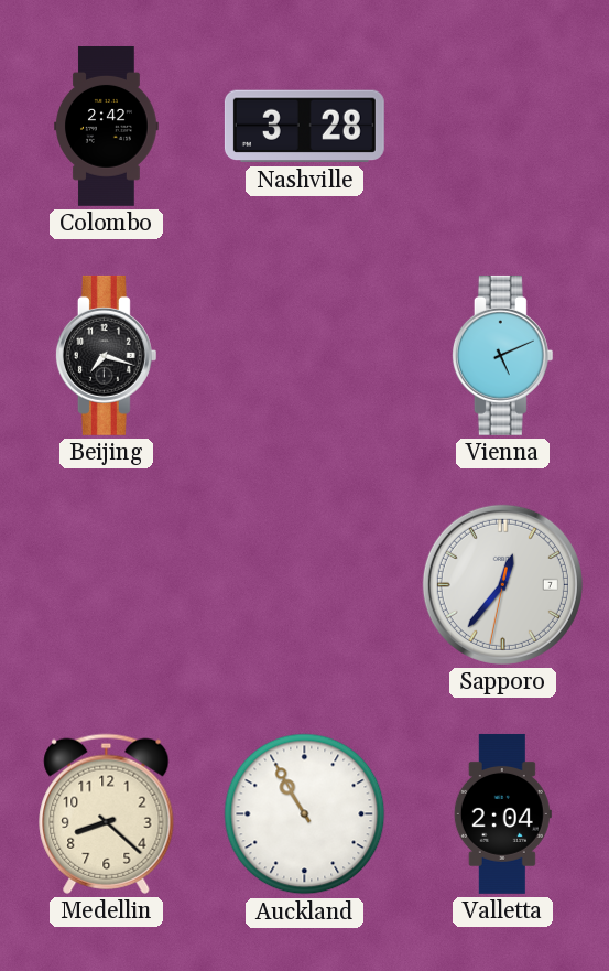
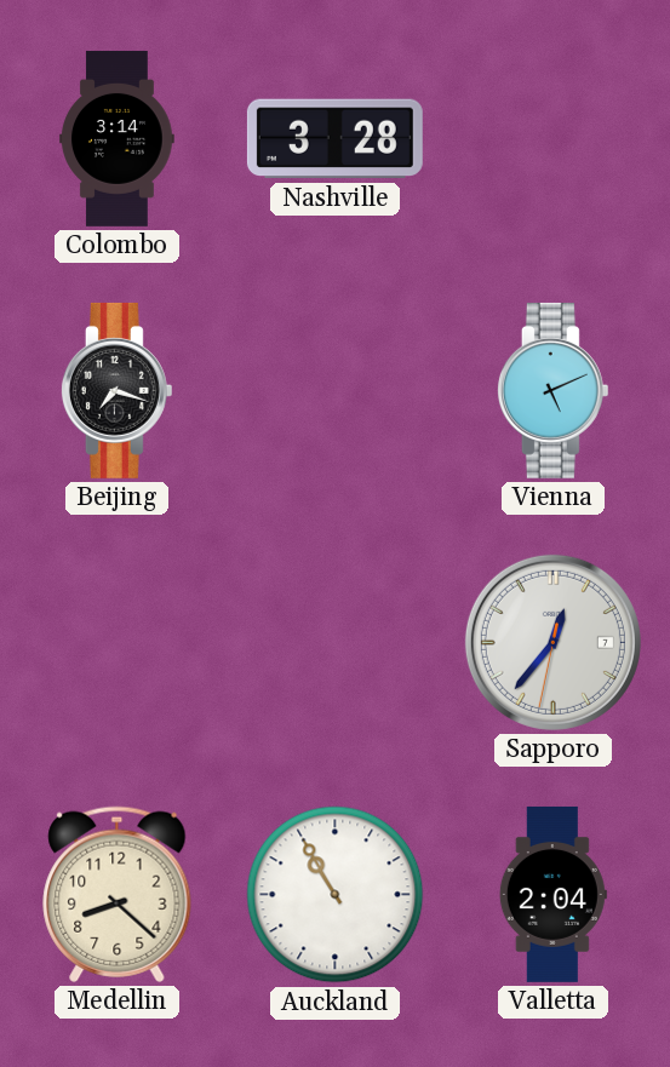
Colombo: 2:42 -> 3:14
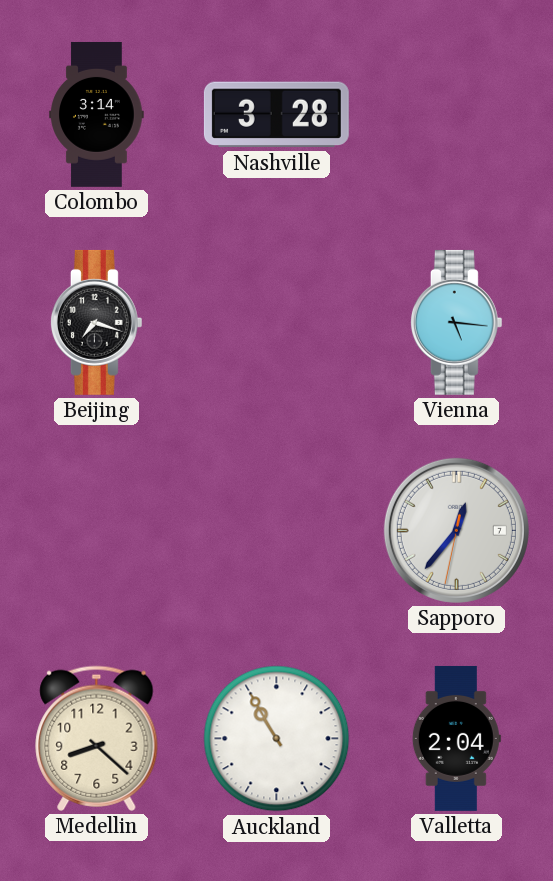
Vienna: 5:11 -> 5:16
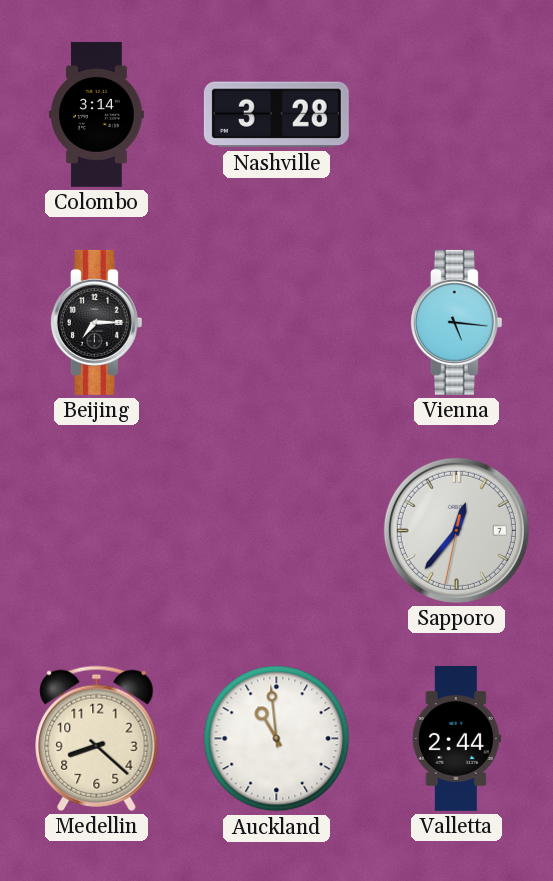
Beijing: 7:18 -> 7:15
Auckland: 10:55 -> 10:59
Valletta: 2:04 -> 2:44
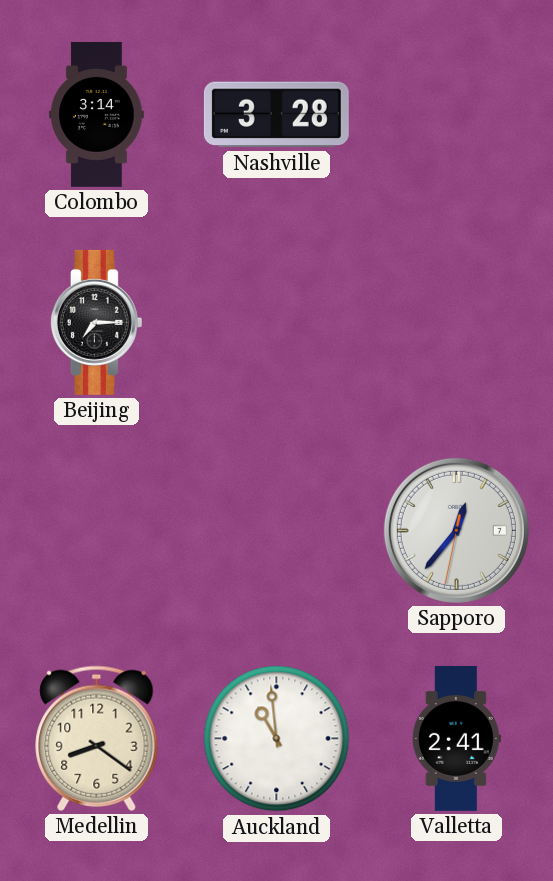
Vienna: 5:16 -> none
Medellin: 8:22 -> 8:21
Valletta: 2:44 -> 2:41
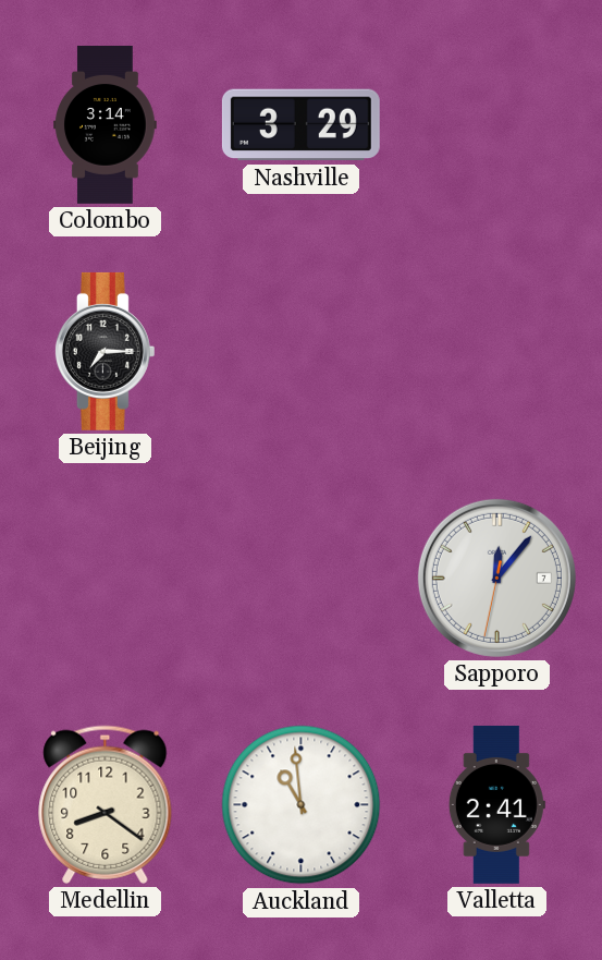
Nashville: 3:28 -> 3:29
Sapporo: 12:36 -> 12:06
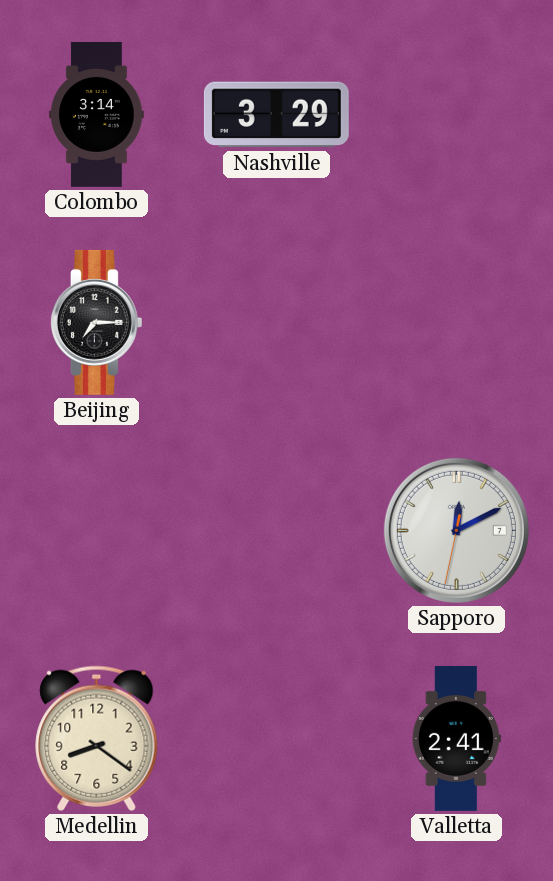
Sapporo: 12:06 -> 12:10
Auckland: 10:59 -> none
